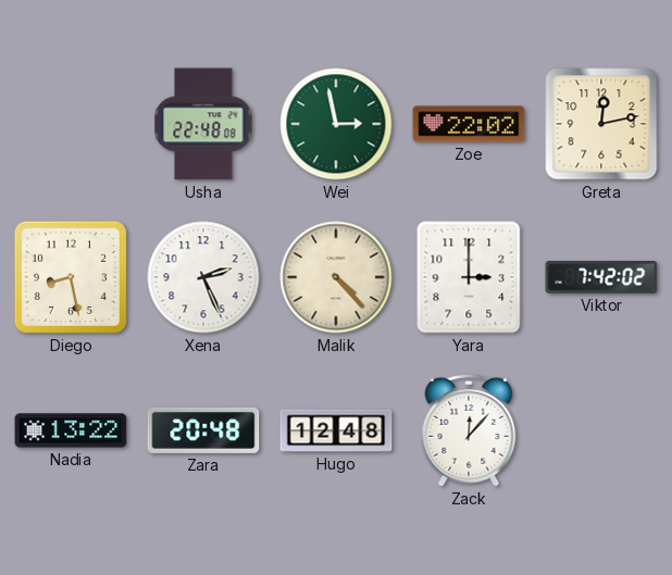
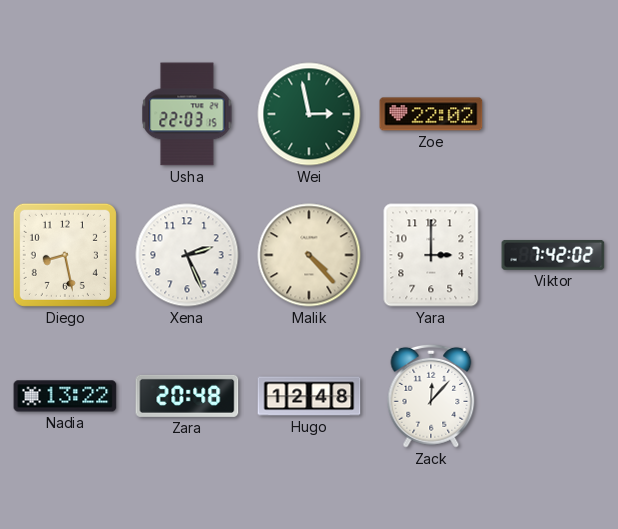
Usha: 22:48 -> 22:03
Greta: 12:13 -> none
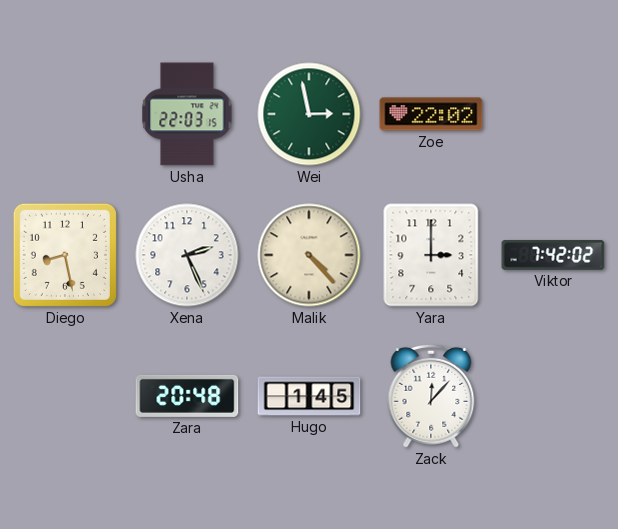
Nadia: 13:22 -> none
Hugo: 12:48 -> 1:45
